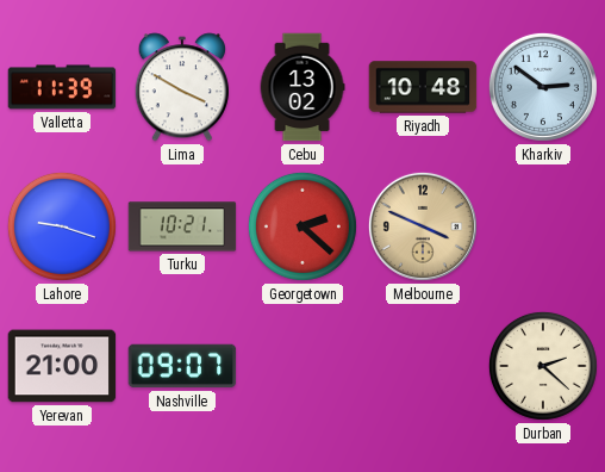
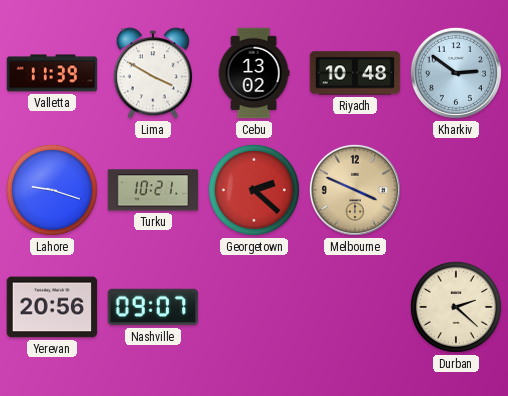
Yerevan: 21:00 -> 20:56
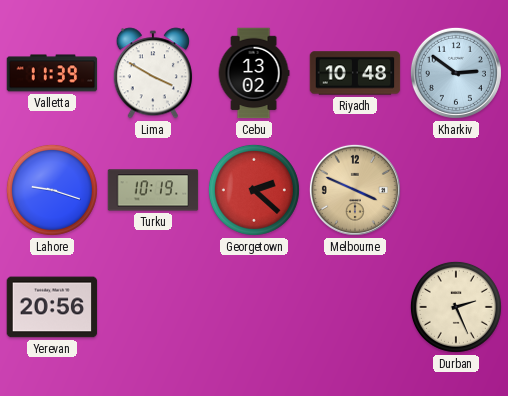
Turku: 10:21 -> 10:19
Nashville: 09:07 -> none
Durban: 2:22 -> 2:26
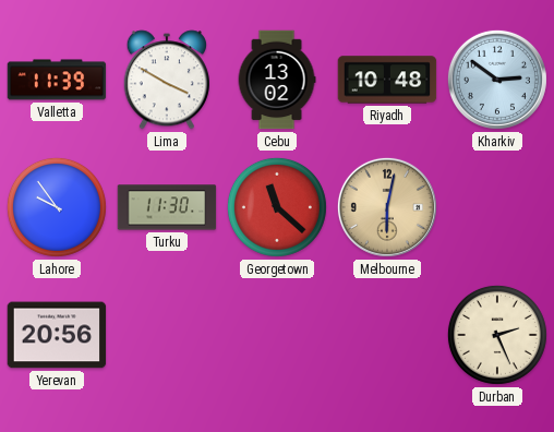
Lahore: 9:18 -> 9:54
Turku: 10:19 -> 11:30
Georgetown: 2:22 -> 11:22
Melbourne: 3:49 -> 6:02
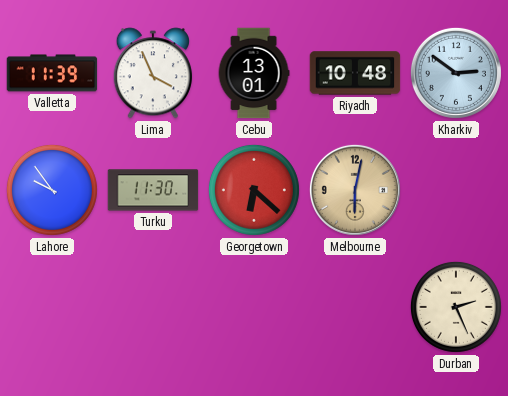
Lima: 3:50 -> 3:56
Cebu: 13:02 -> 13:01
Georgetown: 11:22 -> 6:22
Yerevan: 20:56 -> none
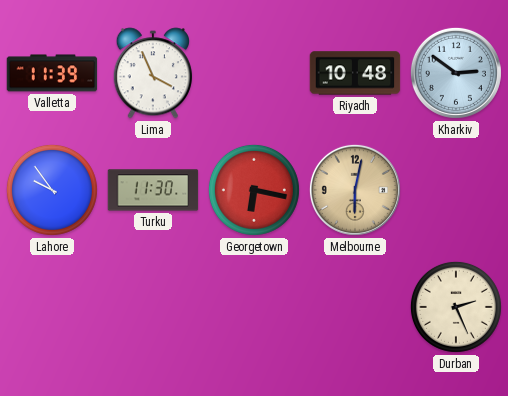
Cebu: 13:01 -> none
Georgetown: 6:22 -> 6:17
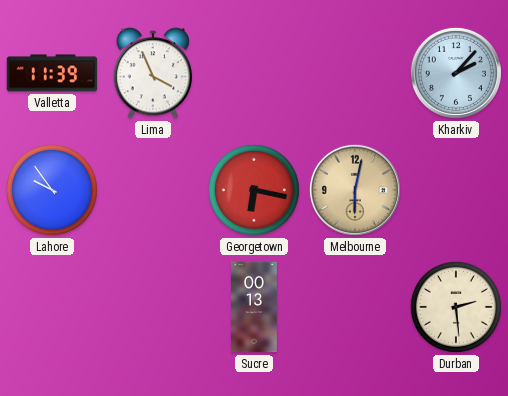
Riyadh: 10:48 -> none
Kharkiv: 2:51 -> 2:07
Turku: 11:30 -> none
Sucre: none -> 00:13
Durban: 2:26 -> 2:29
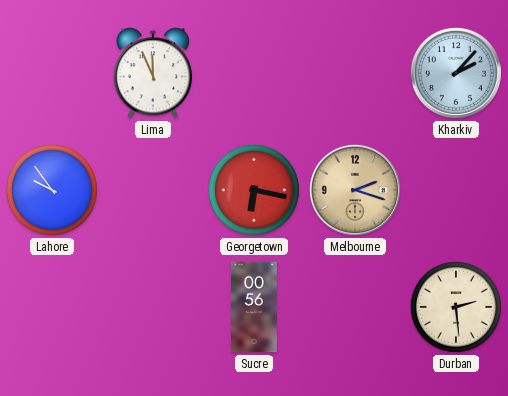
Valletta: 11:39 -> none
Lima: 3:56 -> 11:56
Melbourne: 6:02 -> 2:18
Sucre: 00:13 -> 00:56
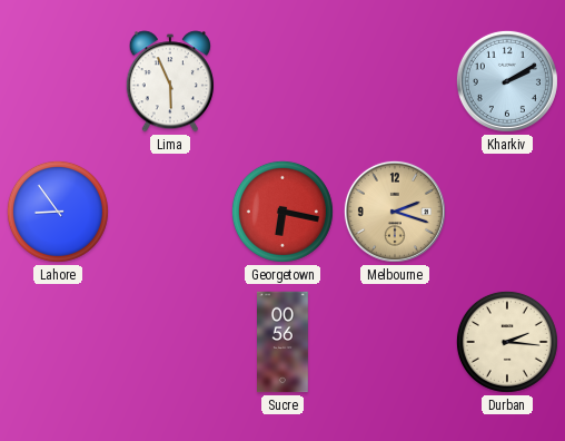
Lima: 11:56 -> 5:56
Kharkiv: 2:07 -> 2:10
Lahore: 9:54 -> 8:54
Durban: 2:29 -> 2:16
